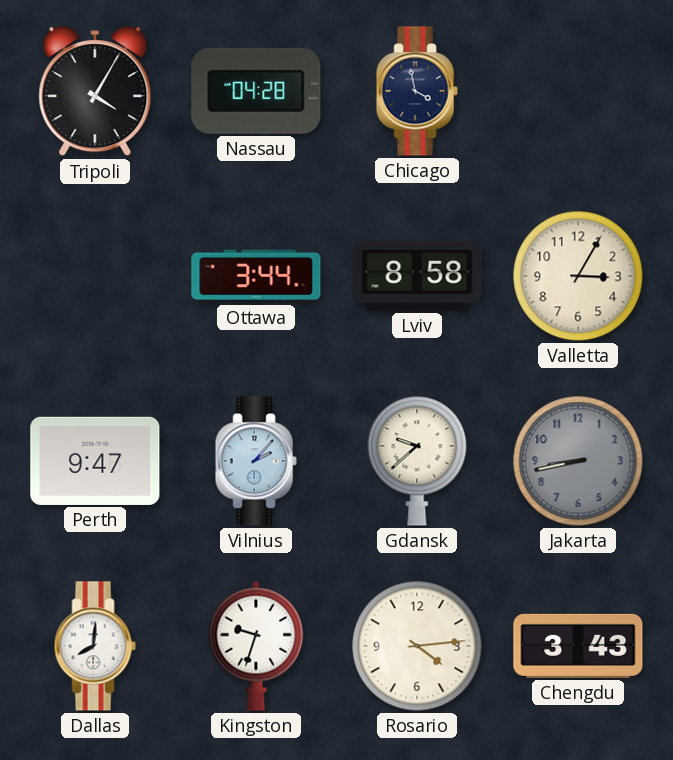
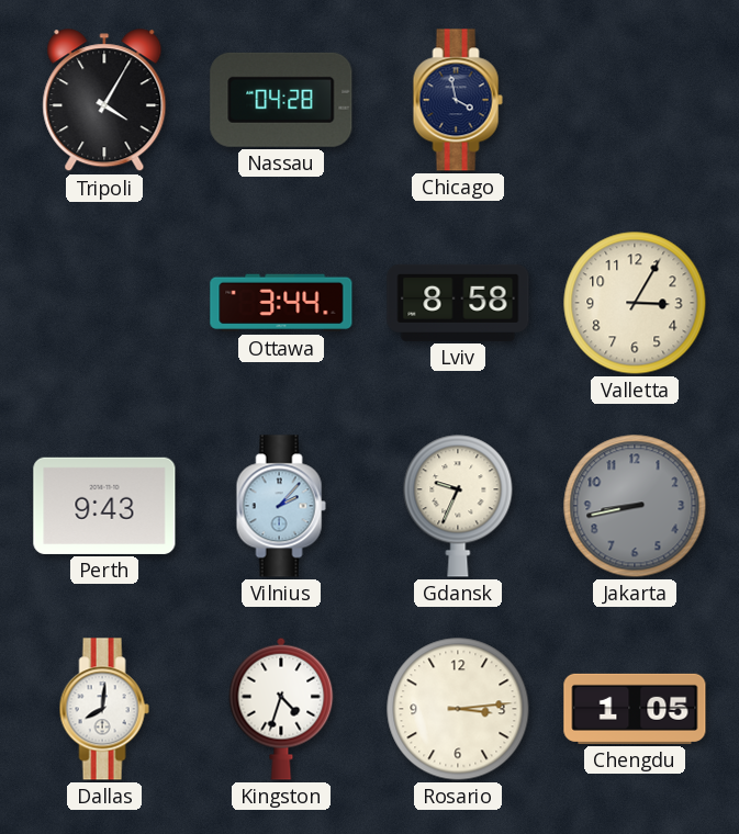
Perth: 9:47 -> 9:43
Gdansk: 9:38 -> 9:34
Kingston: 9:33 -> 4:33
Rosario: 4:14 -> 3:14
Chengdu: 3:43 -> 1:05
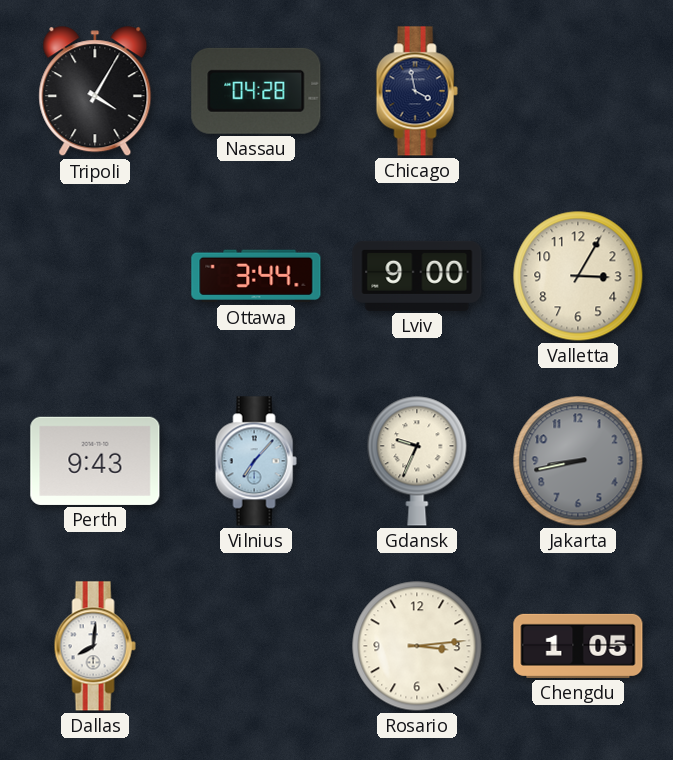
Lviv: 8:58 -> 9:00
Vilnius: 2:07 -> 7:07
Kingston: 4:33 -> none
